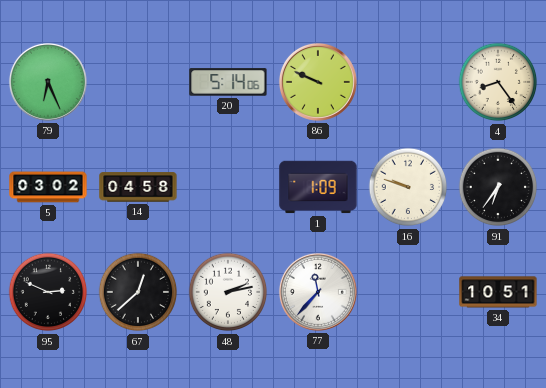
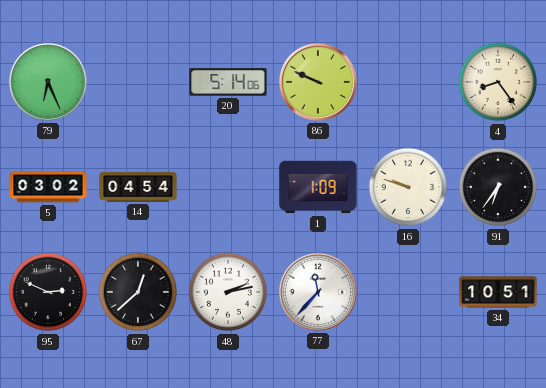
14: 04:58 -> 04:54
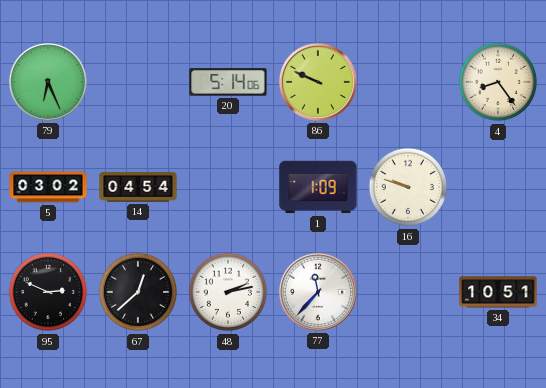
91: 6:36 -> none
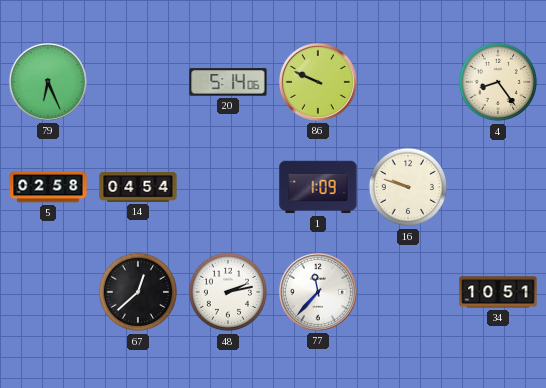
5: 03:02 -> 02:58
95: 2:49 -> none
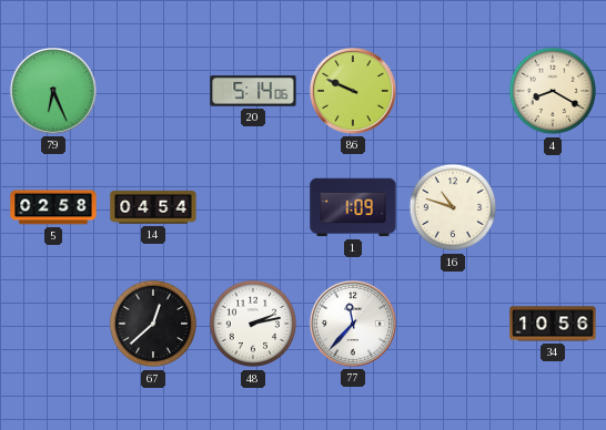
4: 8:24 -> 8:20
16: 9:48 -> 10:48
34: 10:51 -> 10:56
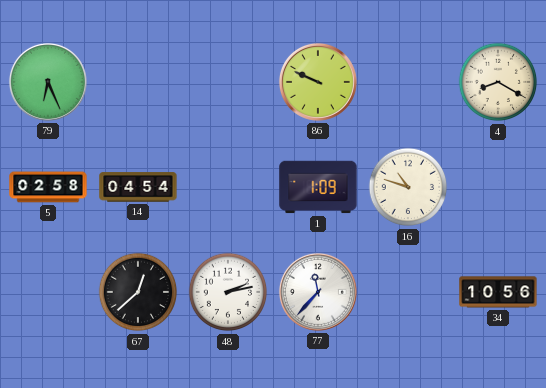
20: 5:14 -> none
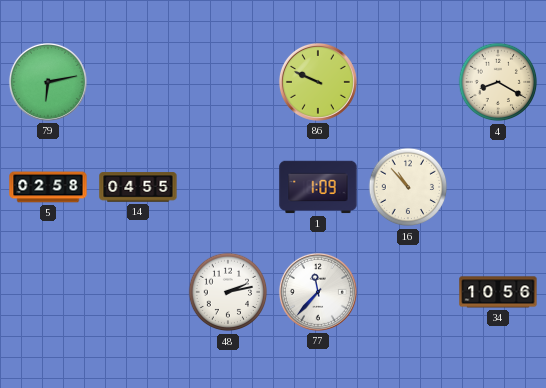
79: 6:26 -> 6:13
14: 04:54 -> 04:55
16: 10:48 -> 10:53
67: 12:38 -> none
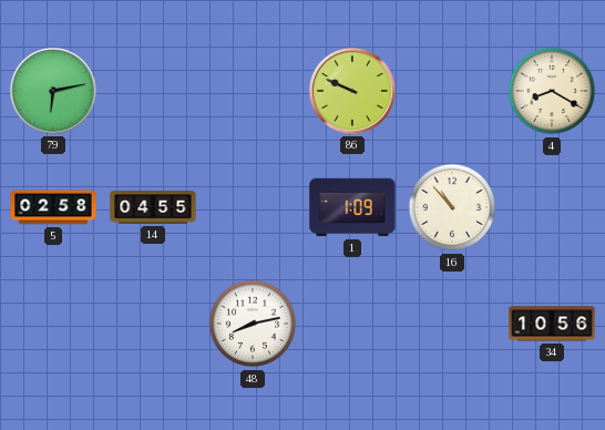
48: 2:13 -> 8:13
77: 11:37 -> none
